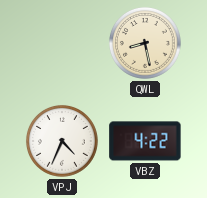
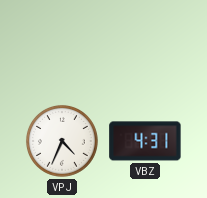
QWL: 8:28 -> none
VBZ: 4:22 -> 4:31
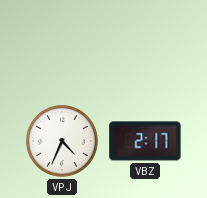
VBZ: 4:31 -> 2:17
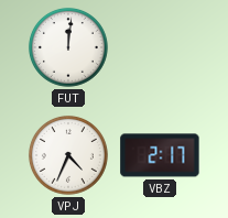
FUT: none -> 12:01
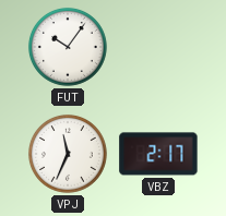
FUT: 12:01 -> 10:06
VPJ: 4:34 -> 11:34
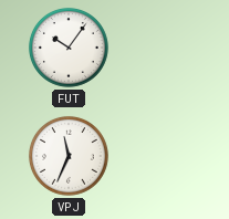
VBZ: 2:17 -> none
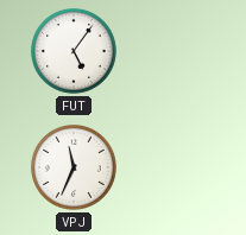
FUT: 10:06 -> 5:06
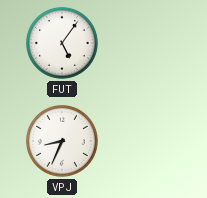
VPJ: 11:34 -> 8:34
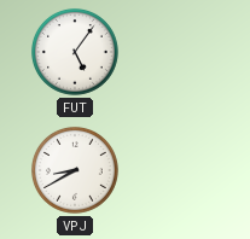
VPJ: 8:34 -> 8:40
